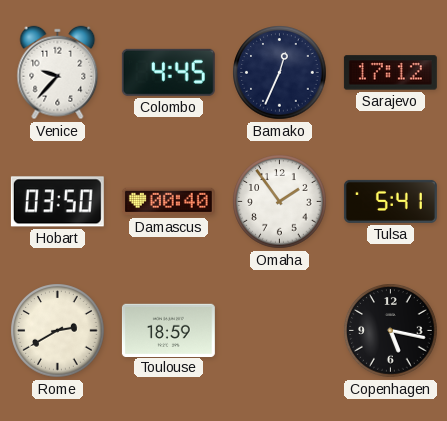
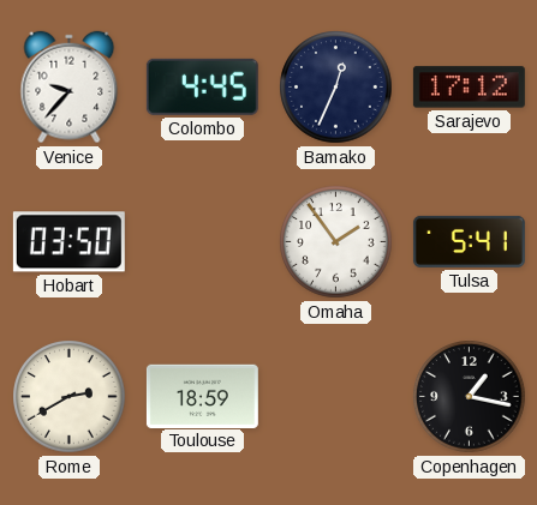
Damascus: 00:40 -> none
Copenhagen: 5:17 -> 1:17
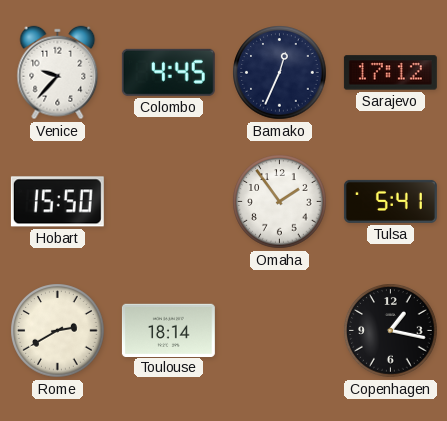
Hobart: 03:50 -> 15:50
Toulouse: 18:59 -> 18:14
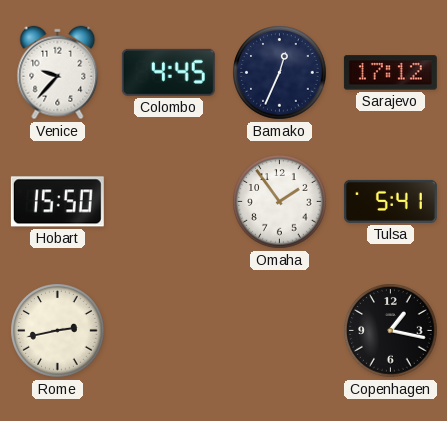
Rome: 2:40 -> 2:43
Toulouse: 18:14 -> none
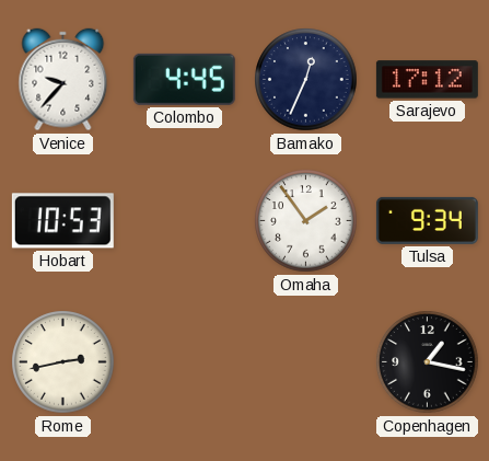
Hobart: 15:50 -> 10:53
Tulsa: 5:41 -> 9:34
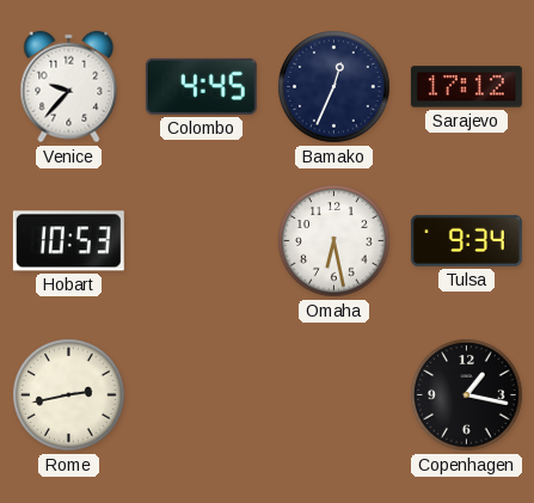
Omaha: 1:54 -> 6:28
